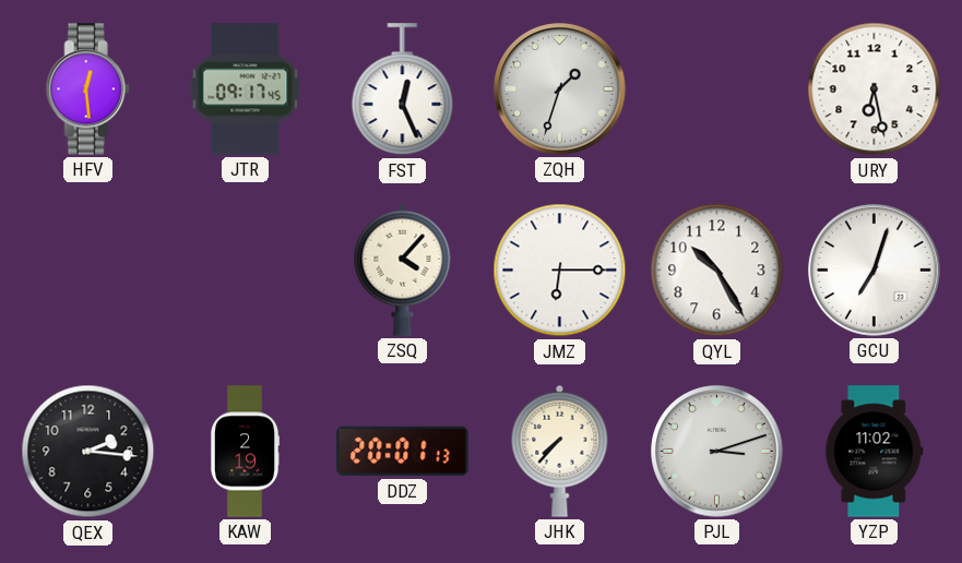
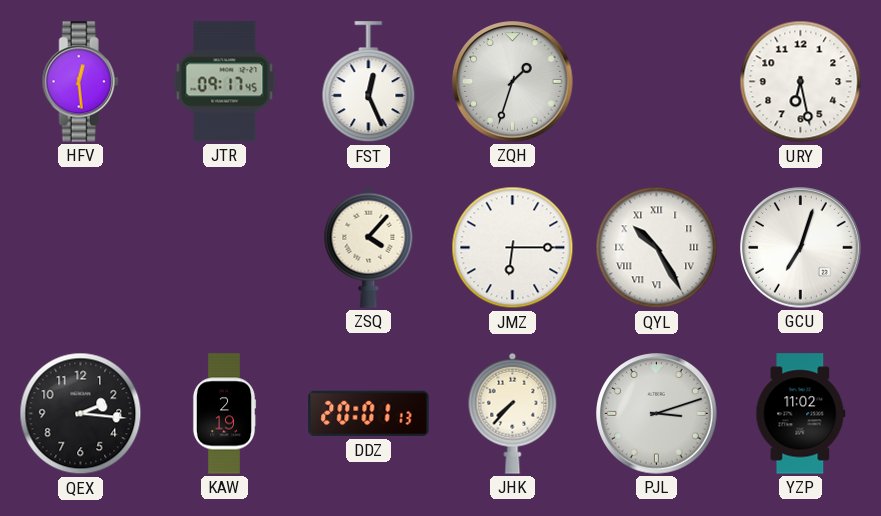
QYL numerals: Arabic -> Roman
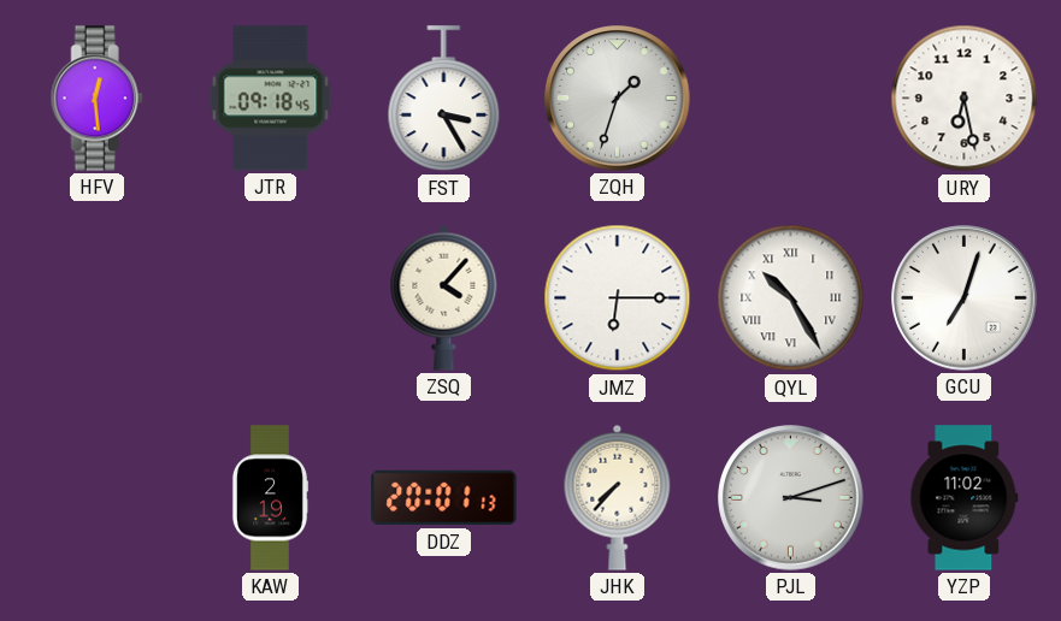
JTR: 09:17 -> 09:18
FST: 12:26 -> 3:25
QEX: 2:16 -> none
